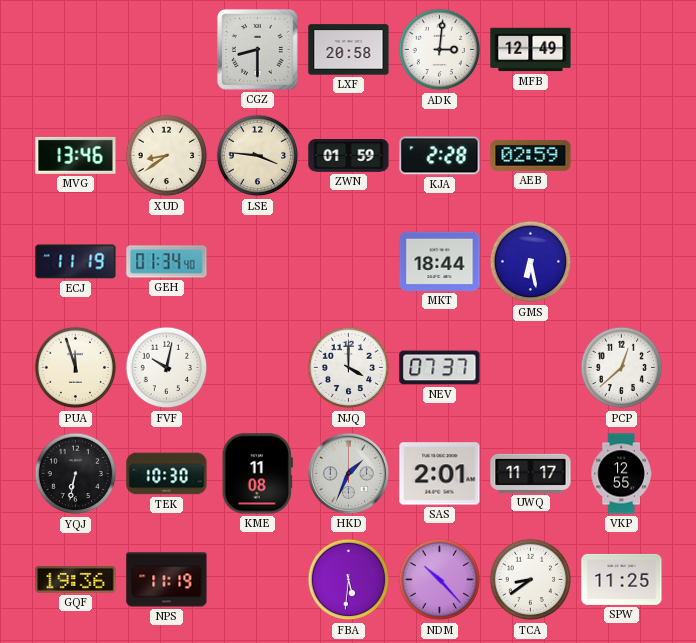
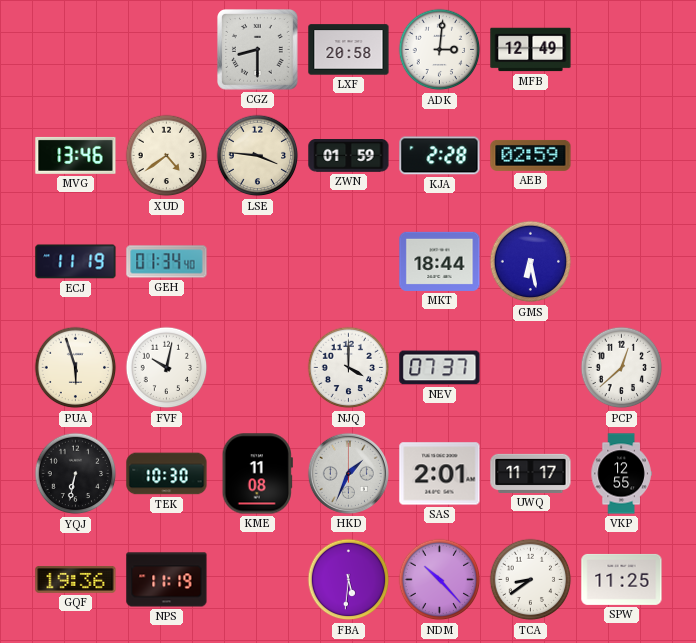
XUD: 8:39 -> 4:39
PUA: 11:57 -> 5:57
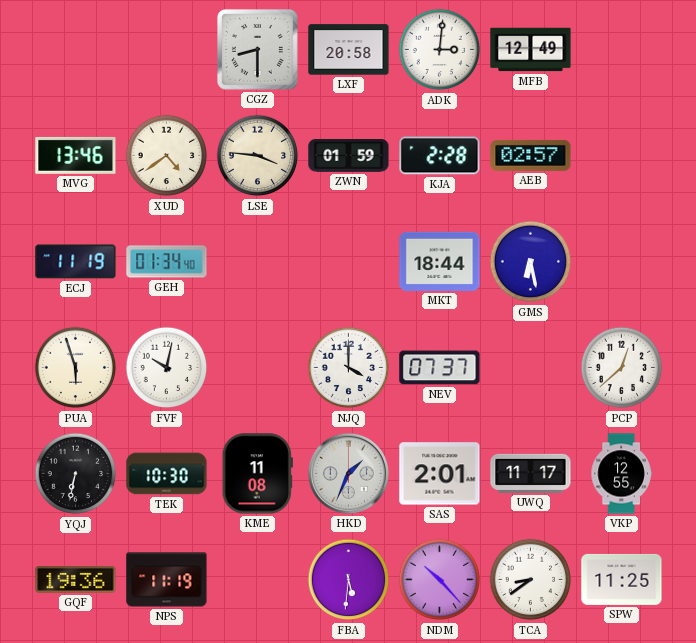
AEB: 02:59 -> 02:57
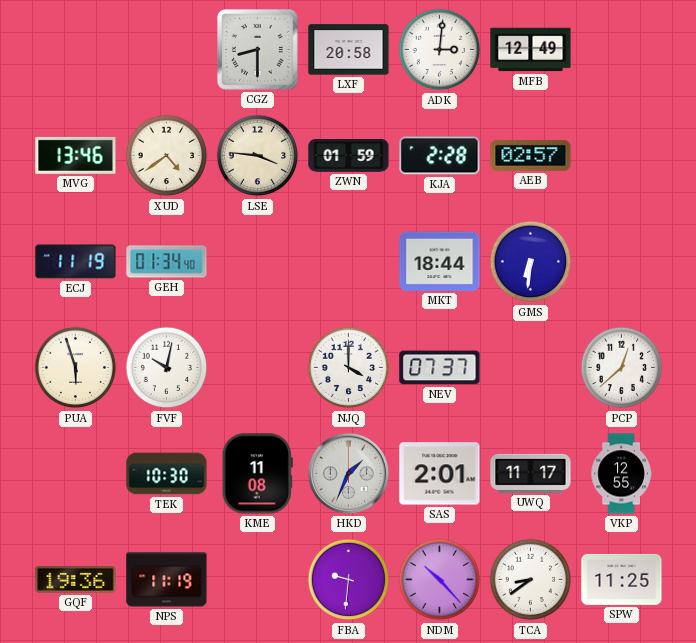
GMS: 6:28 -> 6:31
YQJ: 6:32 -> none
FBA: 5:31 -> 9:31
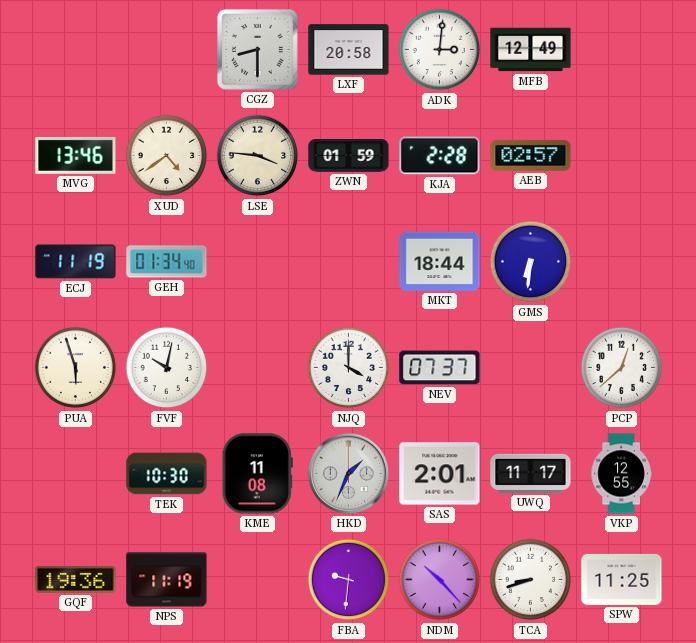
TCA: 8:39 -> 8:42
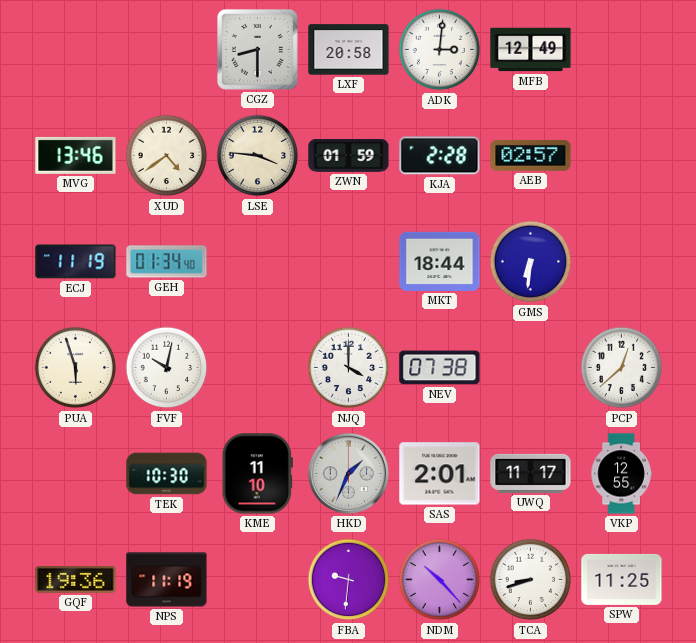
NEV: 07:37 -> 07:38
KME: 11:08 -> 11:10
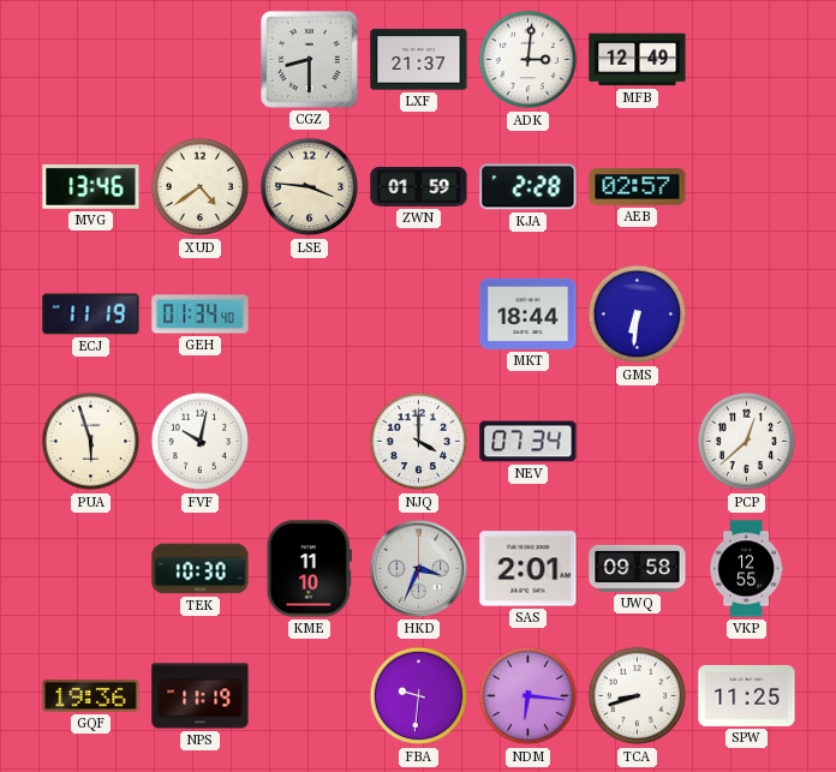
LXF: 20:58 -> 21:37
NEV: 07:38 -> 07:34
HKD: 1:34 -> 3:34
UWQ: 11:17 -> 09:58
NDM: 10:23 -> 6:16
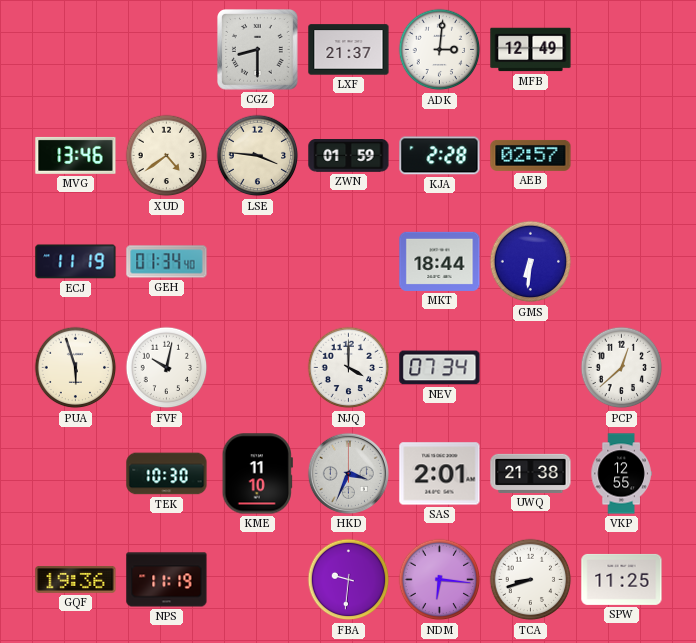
UWQ: 09:58 -> 21:38
